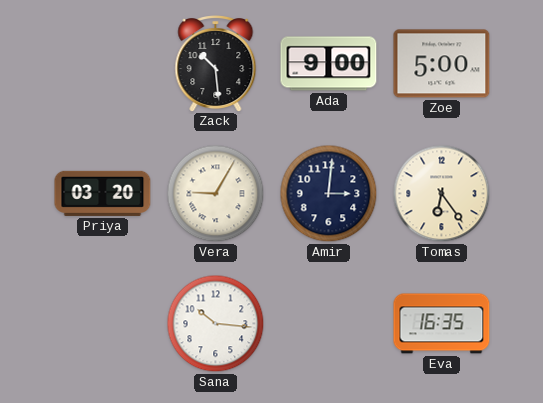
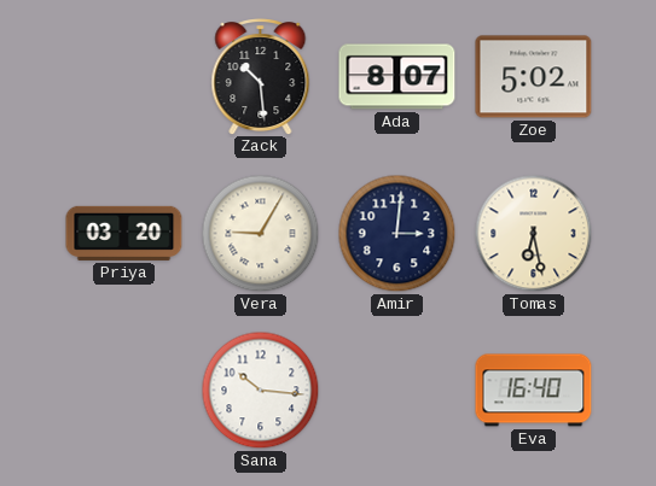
Ada: 9:00 -> 8:07
Zoe: 5:00 -> 5:02
Tomas: 6:24 -> 6:28
Eva: 16:35 -> 16:40
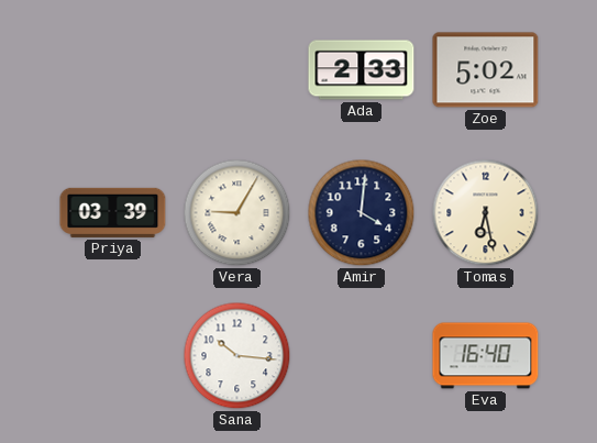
Zack: 10:29 -> none
Ada: 8:07 -> 2:33
Priya: 03:20 -> 03:39
Amir: 3:01 -> 4:01
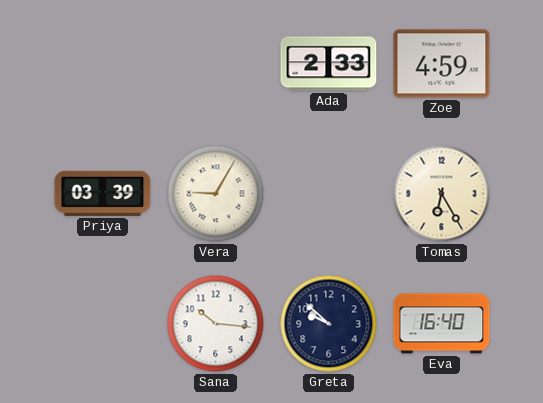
Zoe: 5:02 -> 4:59
Amir: 4:01 -> none
Tomas: 6:28 -> 6:25
Greta: none -> 9:52
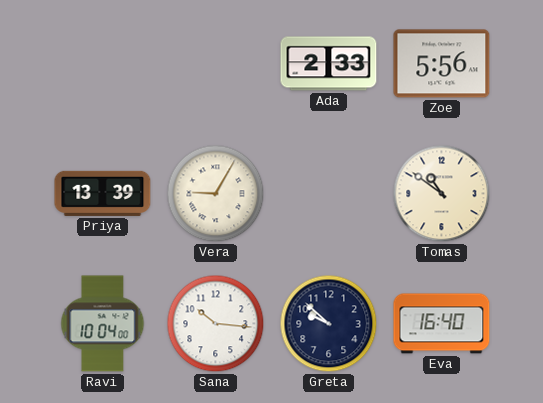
Zoe: 4:59 -> 5:56
Priya: 03:39 -> 13:39
Tomas: 6:25 -> 10:51
Ravi: none -> 10:04
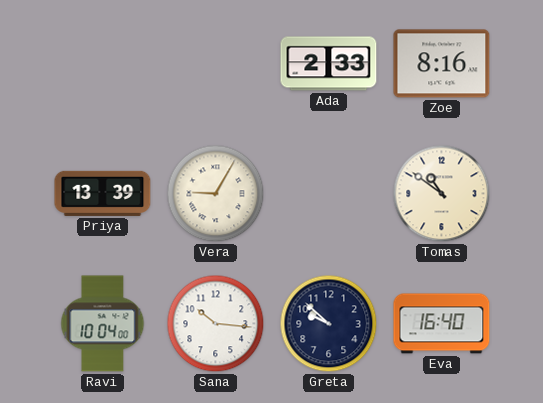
Zoe: 5:56 -> 8:16
